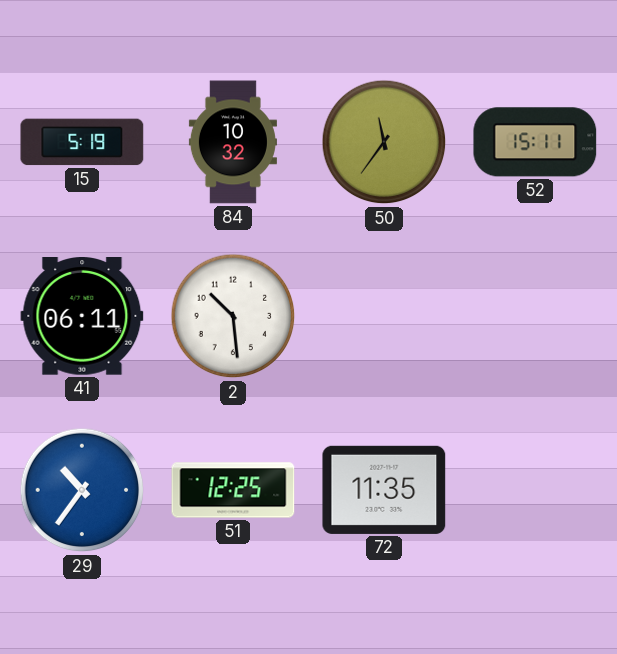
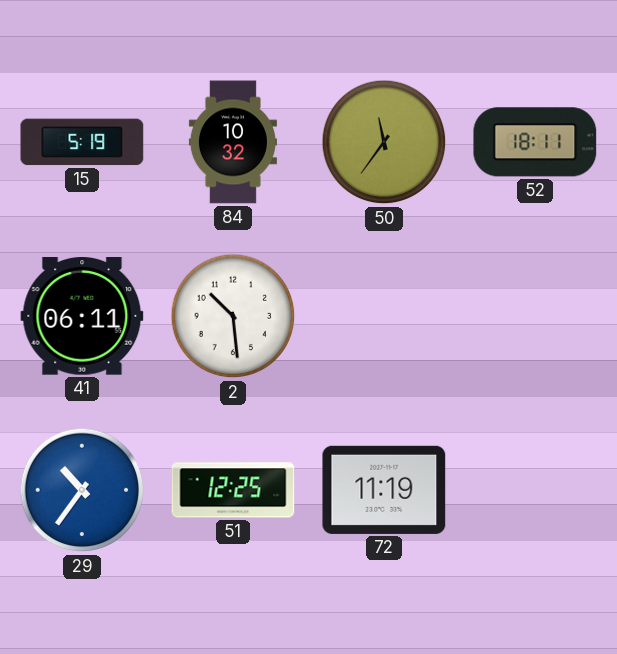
52: 15:11 -> 18:11
72: 11:35 -> 11:19
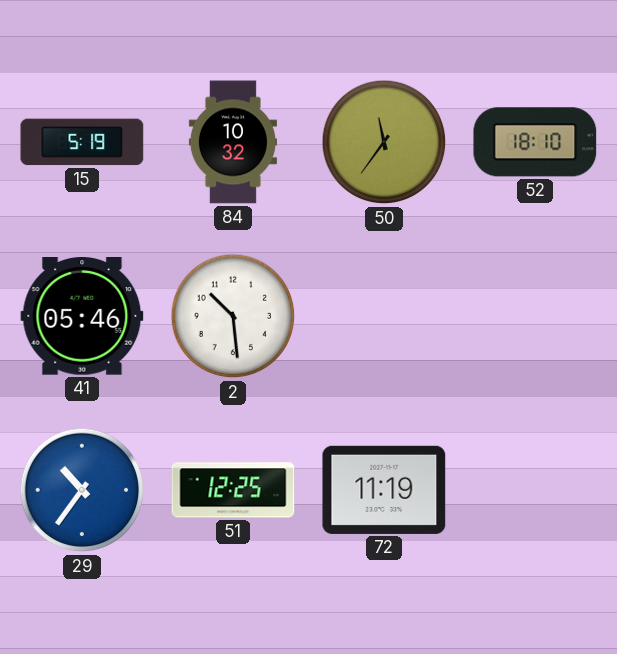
52: 18:11 -> 18:10
41: 06:11 -> 05:46
